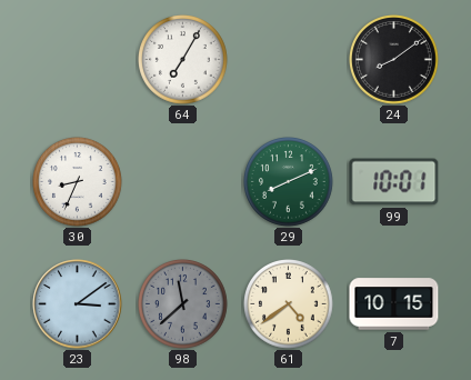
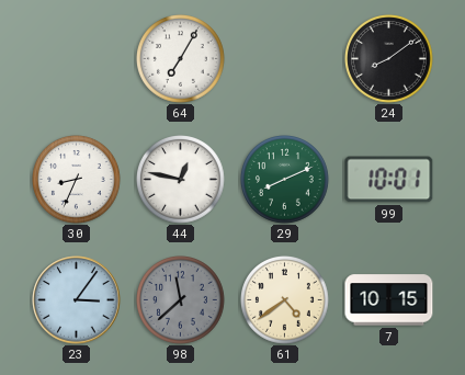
44: none -> 12:47
23: 3:09 -> 3:06
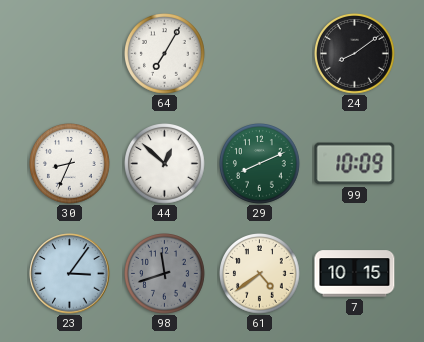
44: 12:47 -> 12:52
99: 10:01 -> 10:09
98: 11:38 -> 11:42
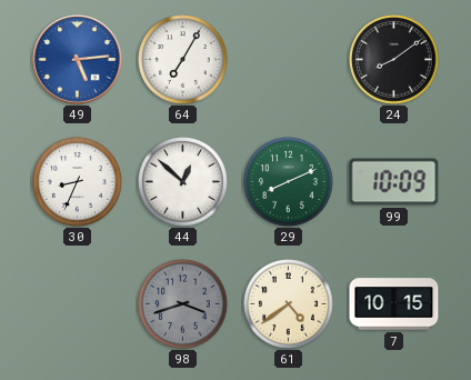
49: none -> 5:14
23: 3:06 -> none
98: 11:42 -> 3:42
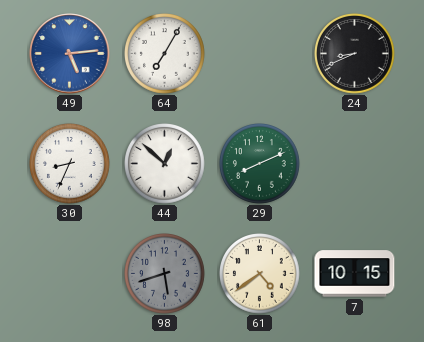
24: 8:09 -> 8:41
99: 10:09 -> none
98: 3:42 -> 5:42
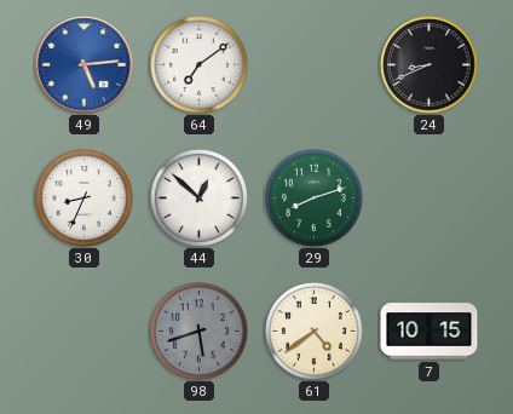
64: 7:05 -> 7:09
29: 8:11 -> 8:12
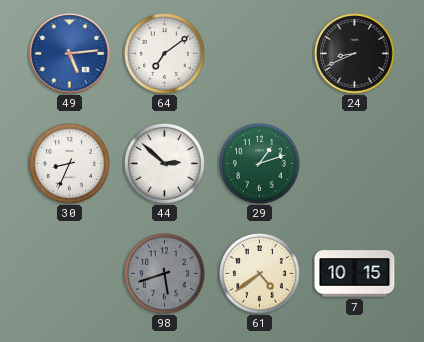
44: 12:52 -> 2:52
29: 8:12 -> 1:12
